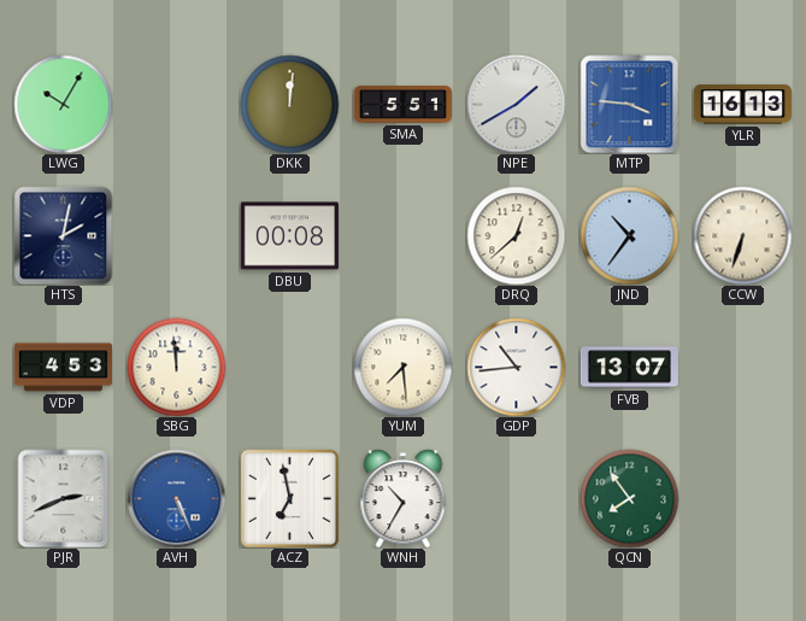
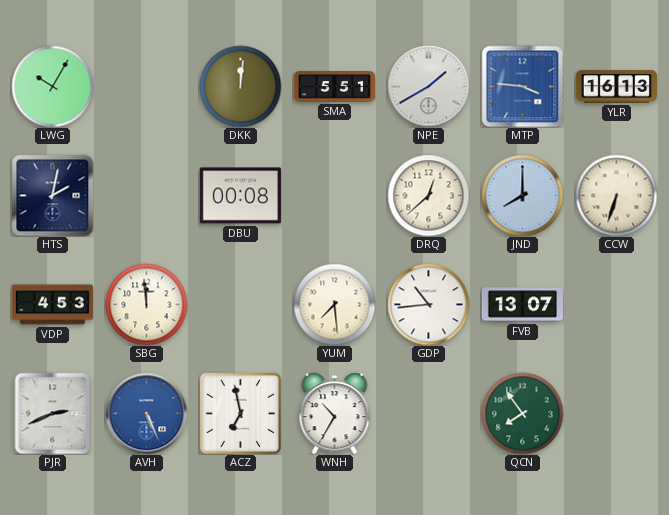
JND: 10:36 -> 8:00
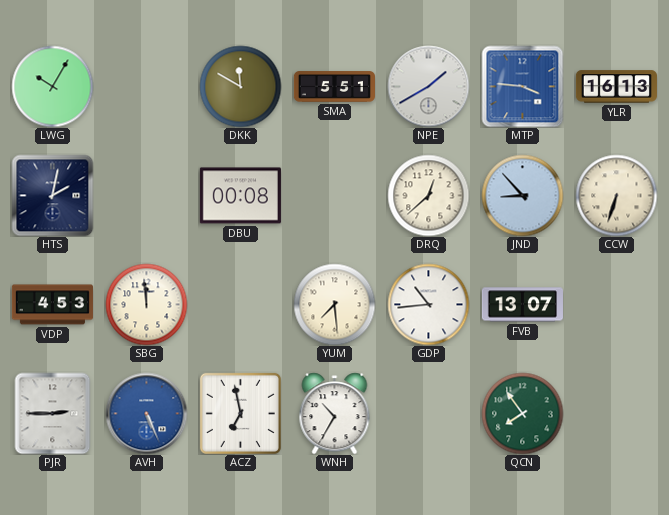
DKK: 12:01 -> 11:50
JND: 8:00 -> 8:53
PJR: 2:41 -> 2:45
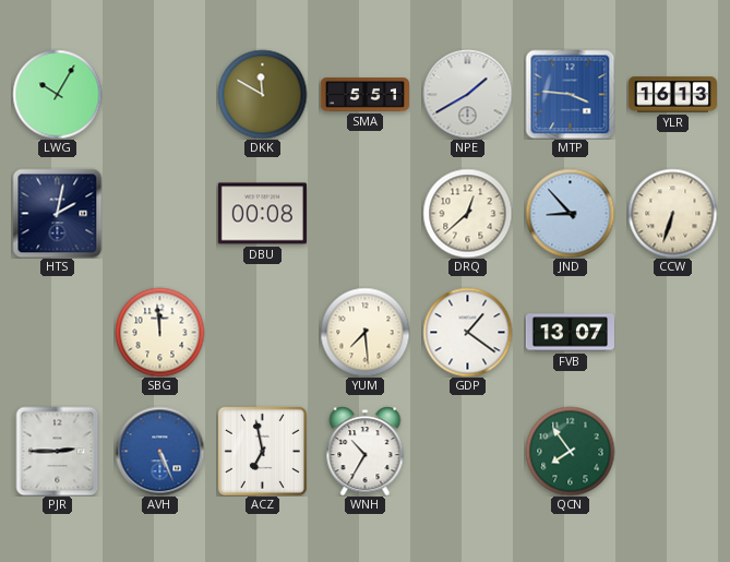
VDP: 4:53 -> none
GDP: 10:44 -> 1:21
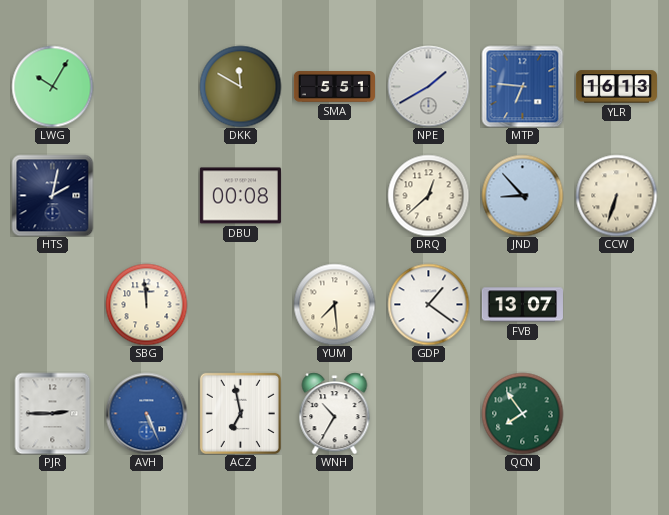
MTP: 3:46 -> 6:46
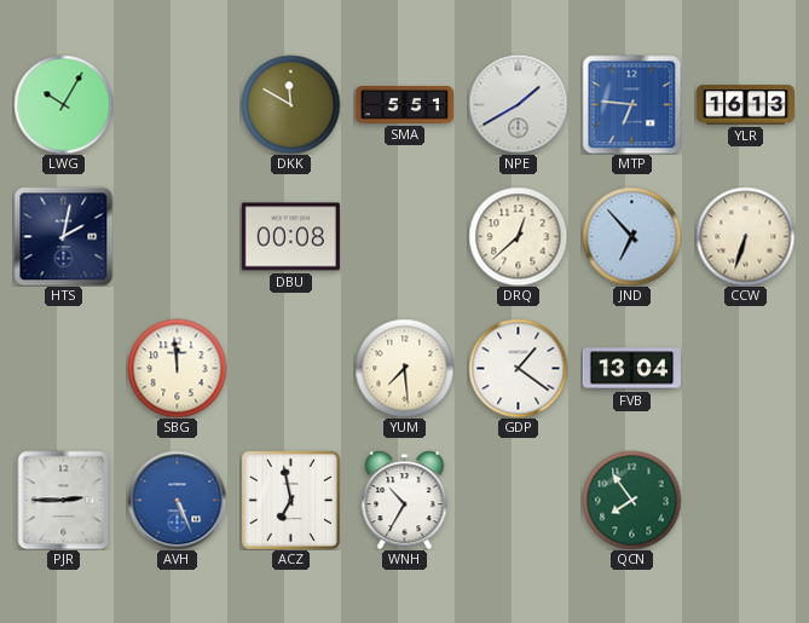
JND: 8:53 -> 6:53
FVB: 13:07 -> 13:04
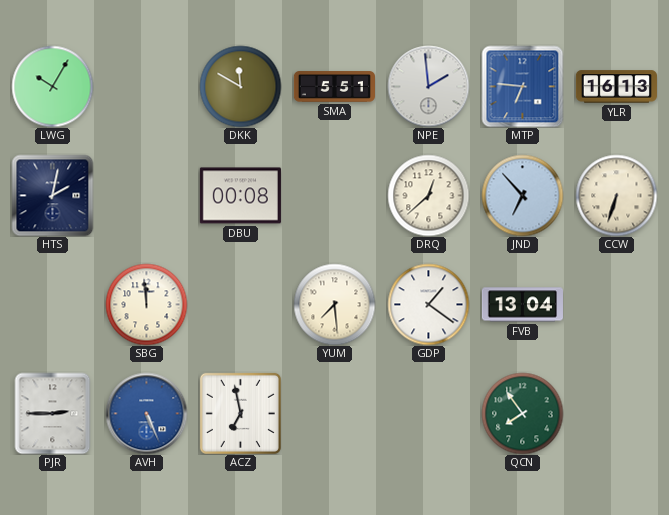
NPE: 1:40 -> 1:59
WNH: 10:35 -> none
